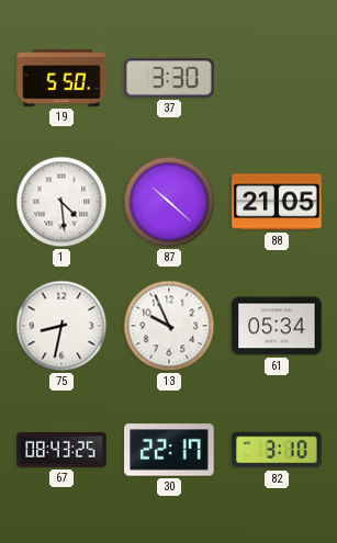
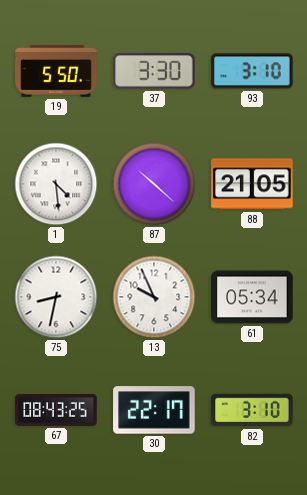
93: none -> 3:10
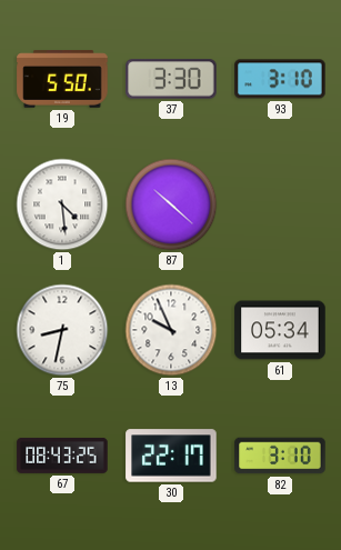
88: 21:05 -> none
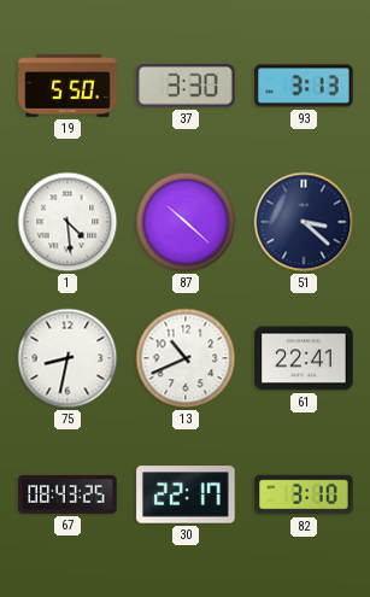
93: 3:10 -> 3:13
51: none -> 3:22
13: 9:56 -> 10:41
61: 05:34 -> 22:41
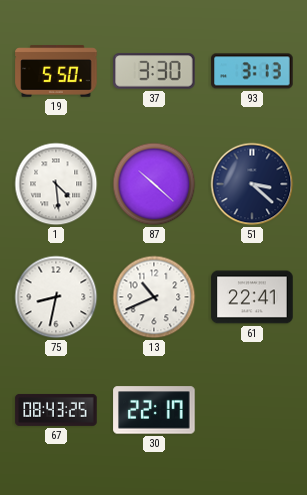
82: 3:10 -> none
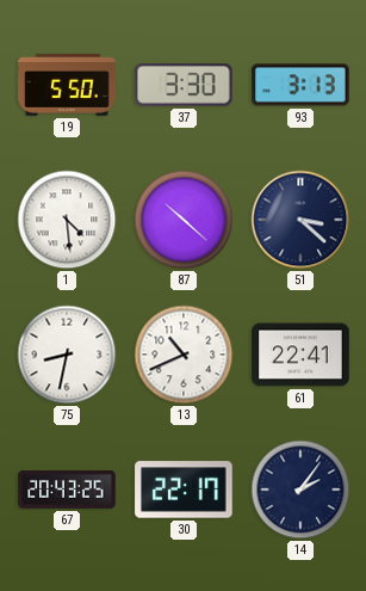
67: 08:43 -> 20:43
14: none -> 2:06
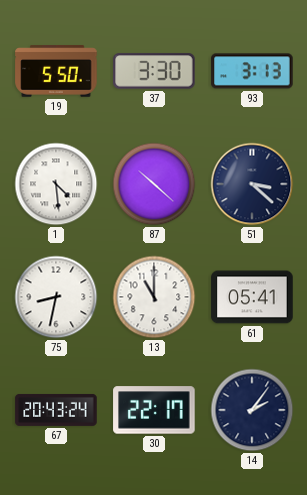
13: 10:41 -> 11:00
61: 22:41 -> 05:41
67: 20:43:25 -> 20:43:24
